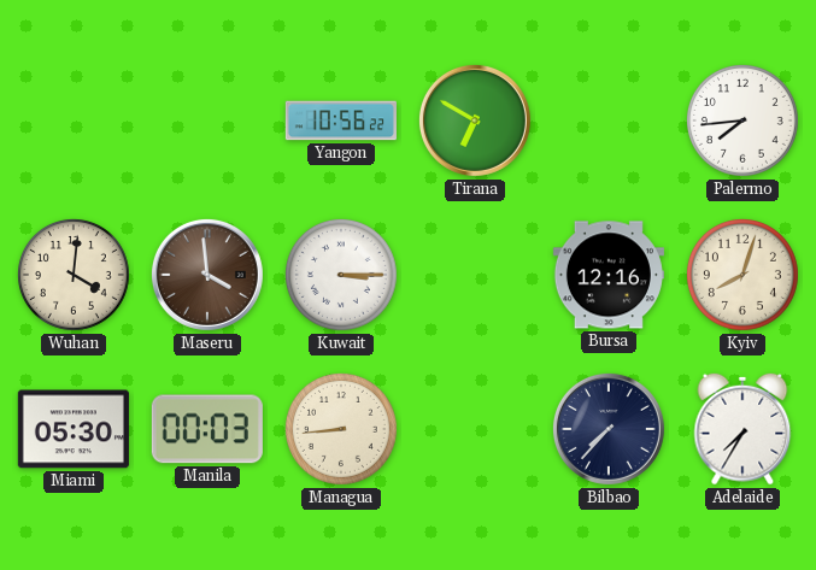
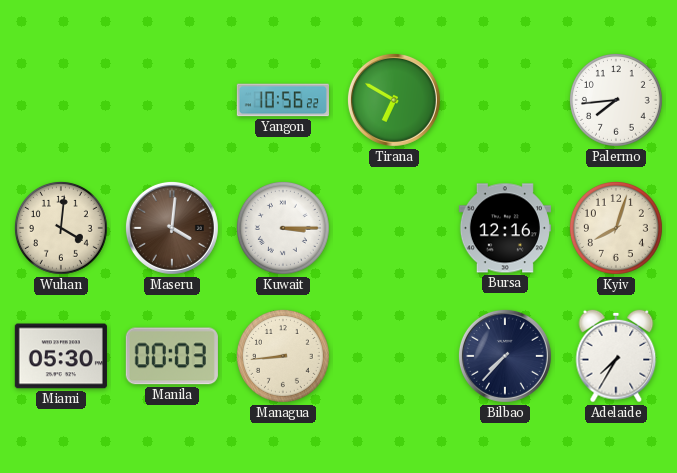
Maseru: 3:59 -> 4:01
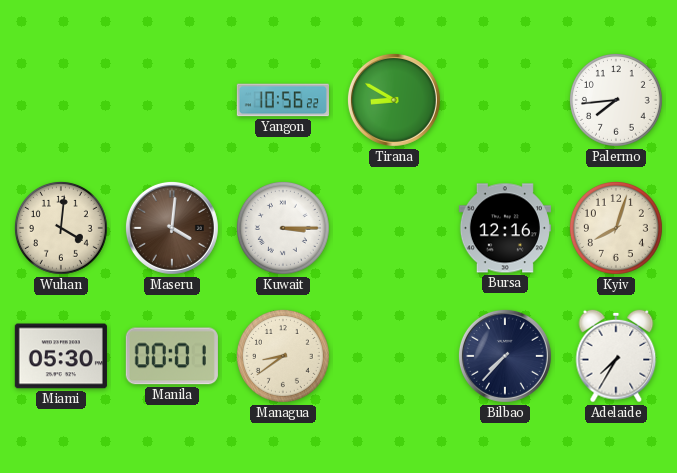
Tirana: 6:50 -> 8:50
Manila: 00:03 -> 00:01
Managua: 8:44 -> 8:39
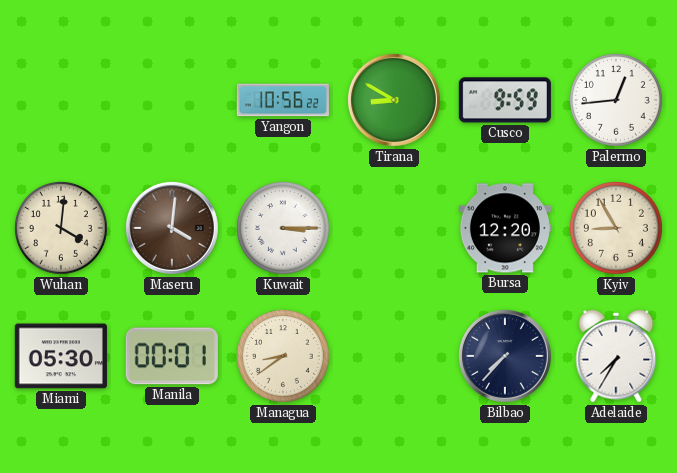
Cusco: none -> 9:59
Palermo: 7:44 -> 12:44
Bursa: 12:16 -> 12:20
Kyiv: 8:03 -> 8:55
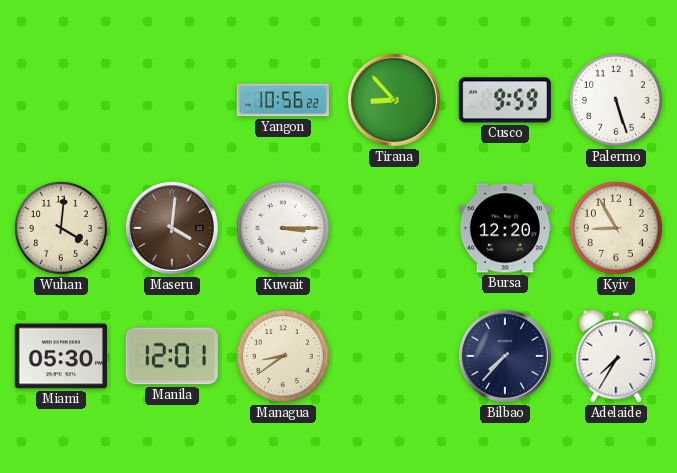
Tirana: 8:50 -> 8:53
Palermo: 12:44 -> 5:27
Manila: 00:01 -> 12:01
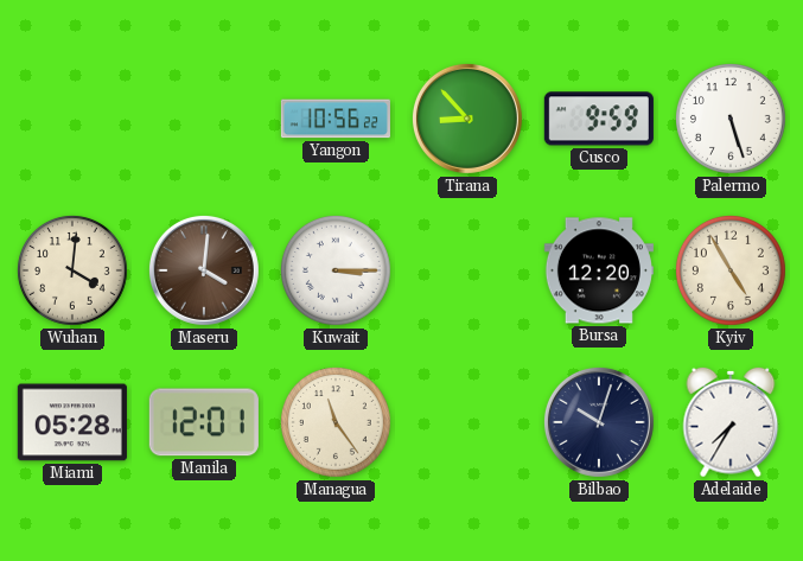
Kyiv: 8:55 -> 4:55
Miami: 05:30 -> 05:28
Managua: 8:39 -> 11:24
Bilbao: 7:37 -> 10:03
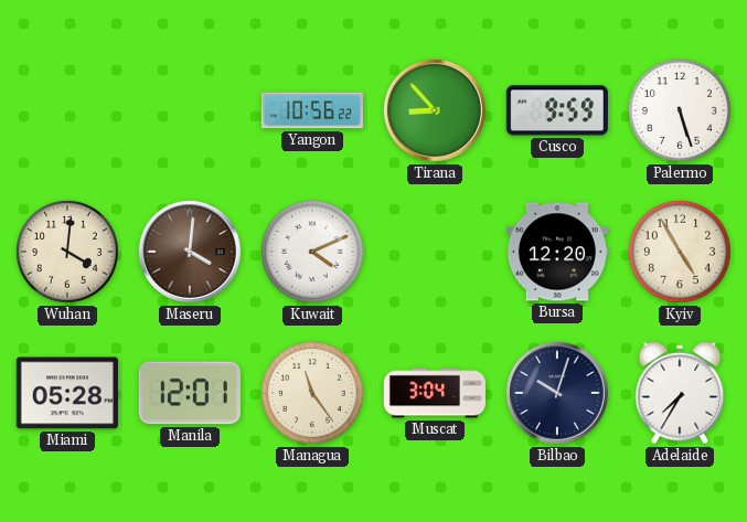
Kuwait: 3:15 -> 4:11
Muscat: none -> 3:04
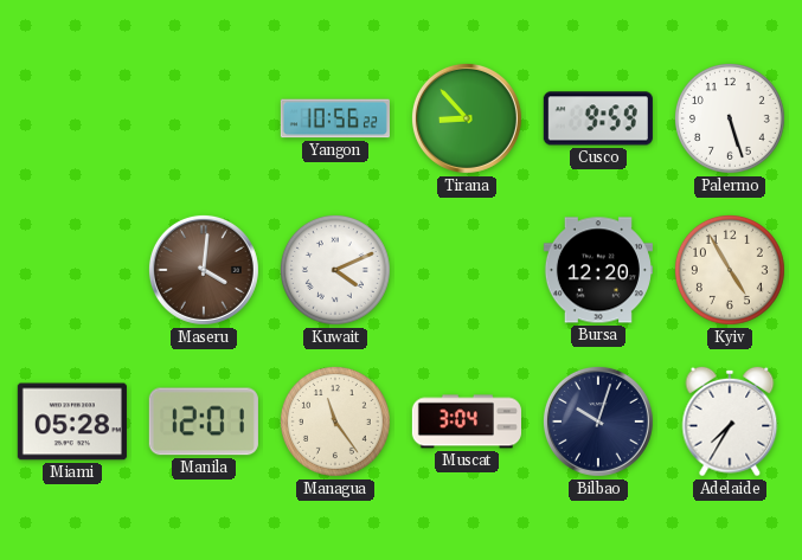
Wuhan: 4:01 -> none
